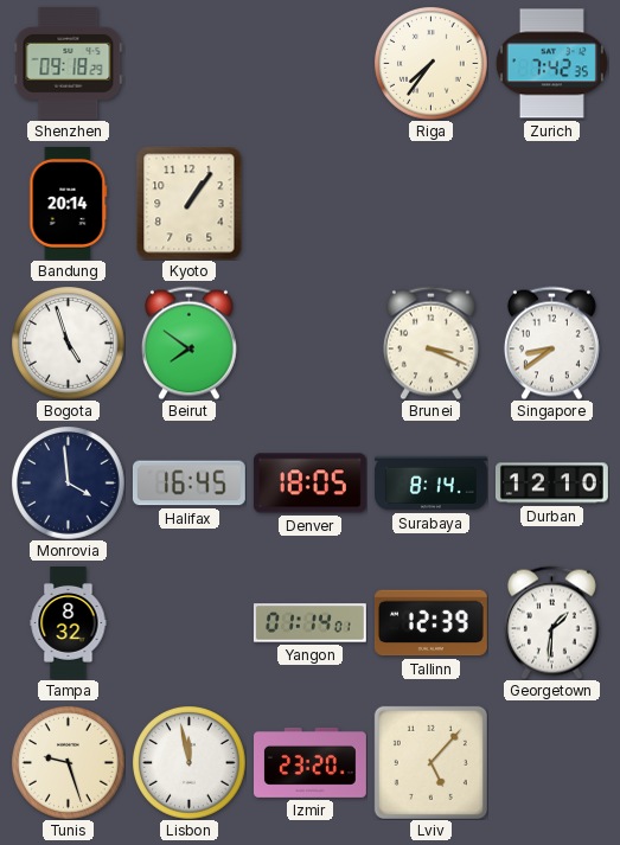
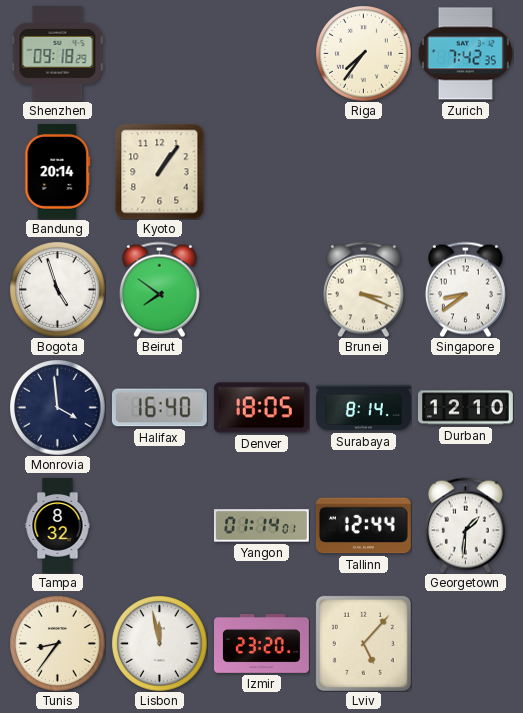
Halifax: 16:45 -> 16:40
Tallinn: 12:39 -> 12:44
Tunis: 9:27 -> 8:36
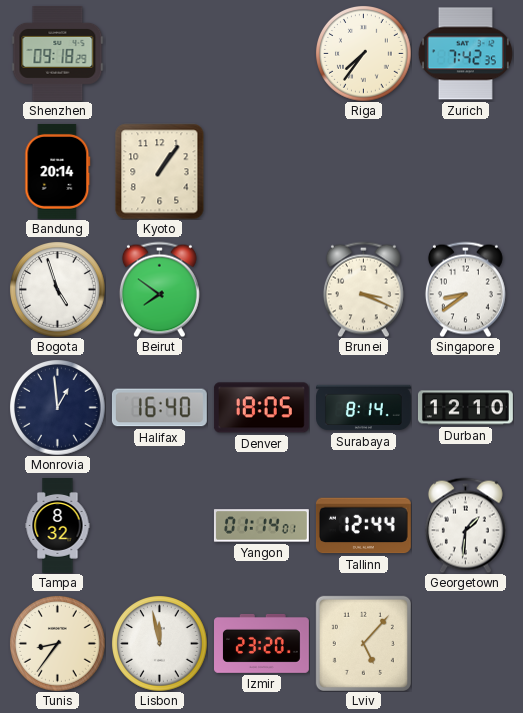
Monrovia: 3:59 -> 12:59
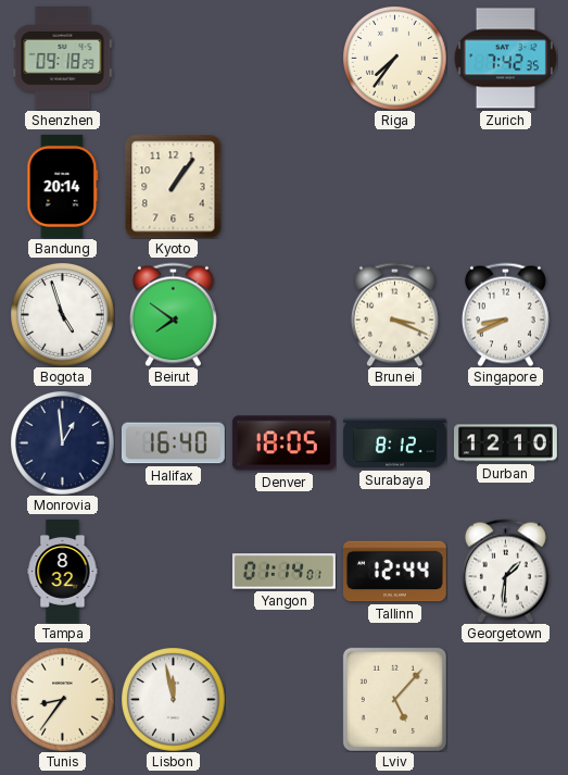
Singapore: 8:39 -> 8:41
Surabaya: 8:14 -> 8:12
Izmir: 23:20 -> none
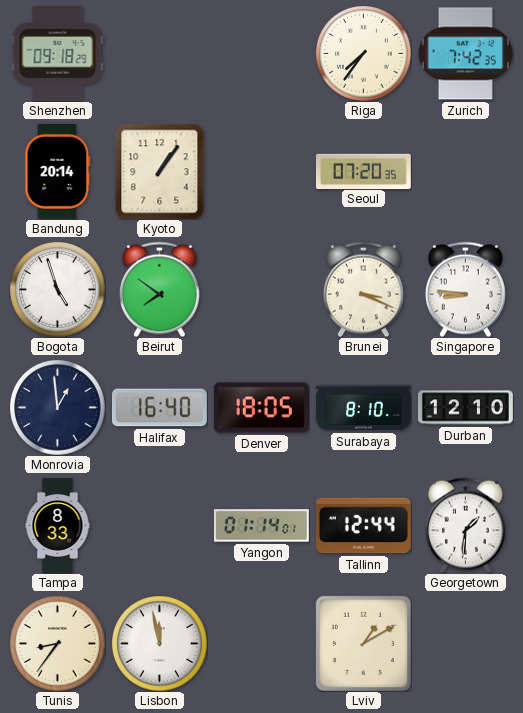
Seoul: none -> 07:20
Singapore: 8:41 -> 8:46
Surabaya: 8:12 -> 8:10
Tampa: 8:32 -> 8:33
Lviv: 5:07 -> 1:10
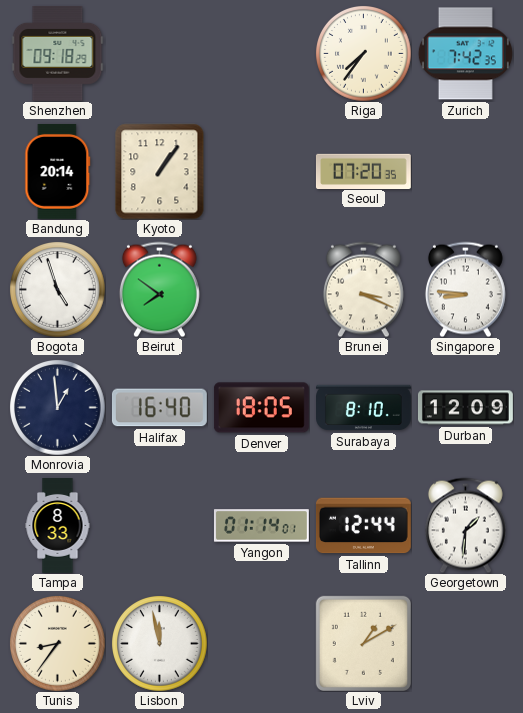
Durban: 12:10 -> 12:09
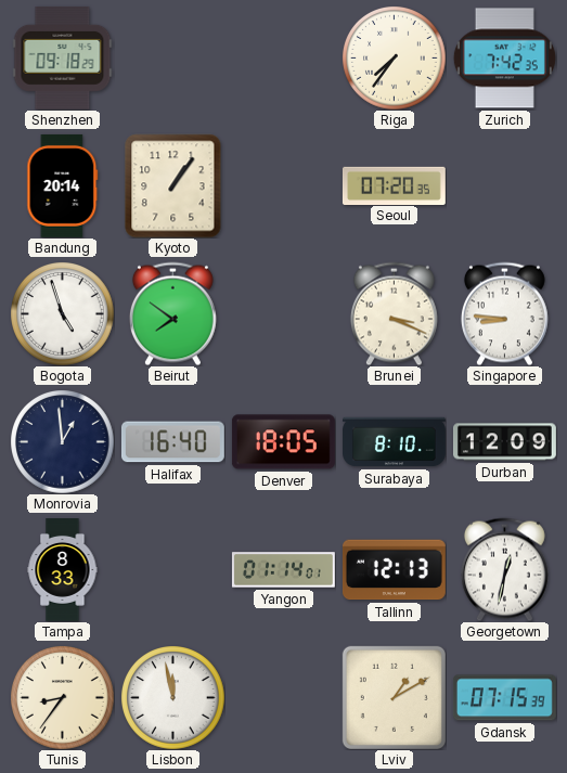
Tallinn: 12:44 -> 12:13
Georgetown: 1:31 -> 12:32
Gdansk: none -> 07:15
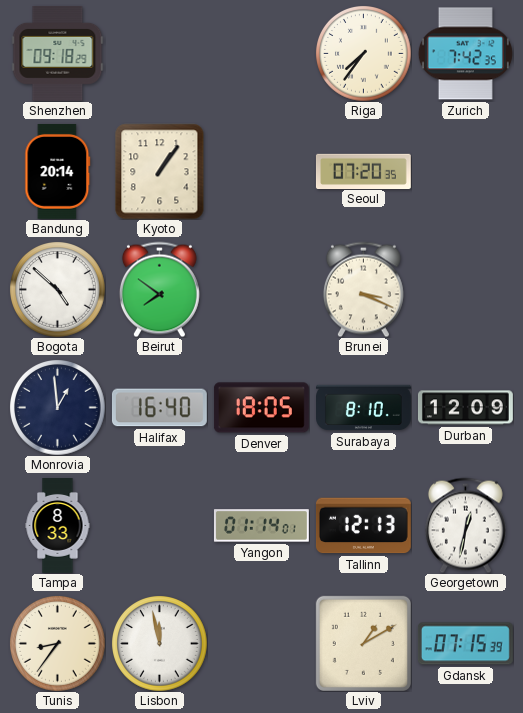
Bogota: 4:57 -> 4:52
Singapore: 8:46 -> none
